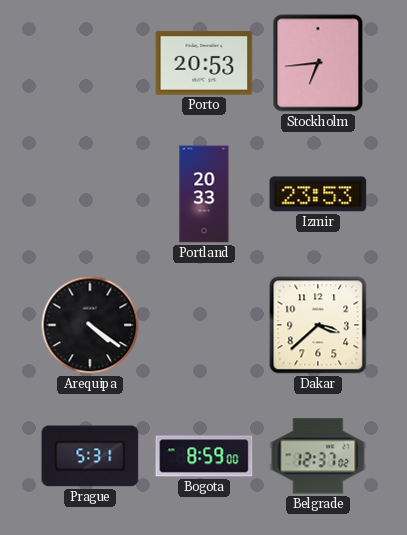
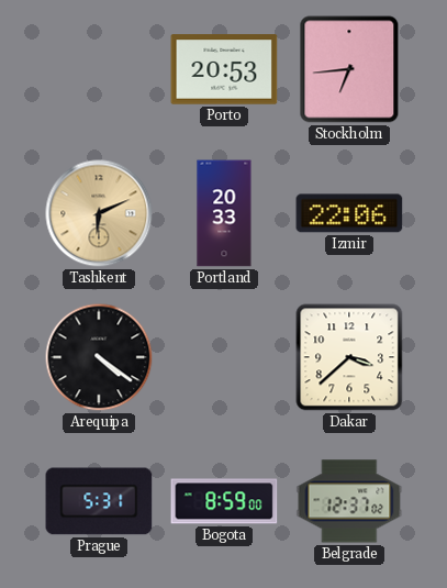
Tashkent: none -> 6:11
Izmir: 23:53 -> 22:06
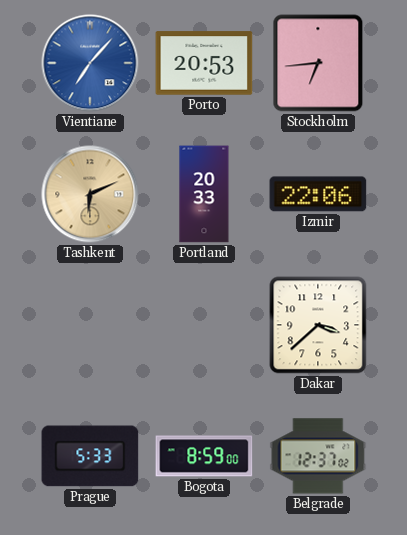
Vientiane: none -> 7:07
Arequipa: 4:21 -> none
Prague: 5:31 -> 5:33
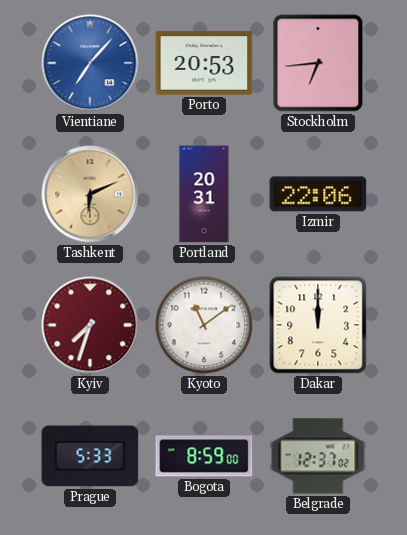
Portland: 20:33 -> 20:31
Kyiv: none -> 7:33
Kyoto: none -> 11:09
Dakar: 3:38 -> 12:00
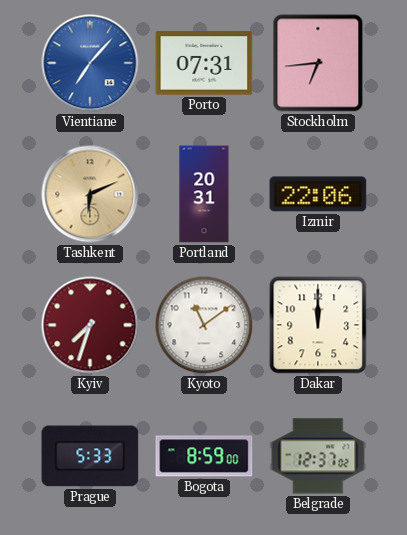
Porto: 20:53 -> 07:31
